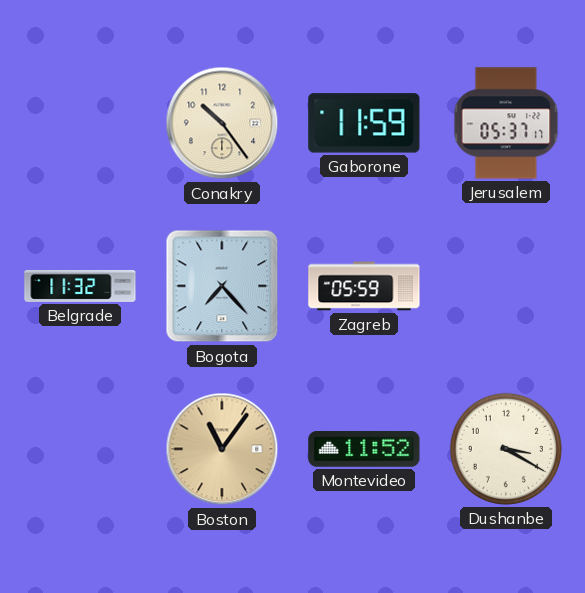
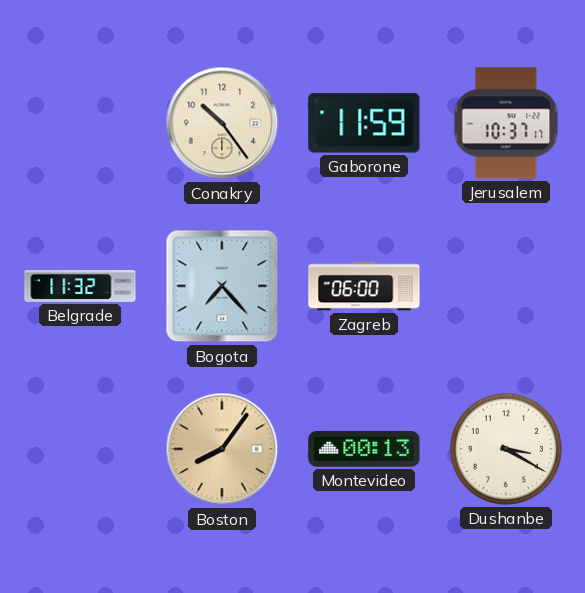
Jerusalem: 05:37 -> 10:37
Zagreb: 05:59 -> 06:00
Boston: 11:06 -> 8:06
Montevideo: 11:52 -> 00:13
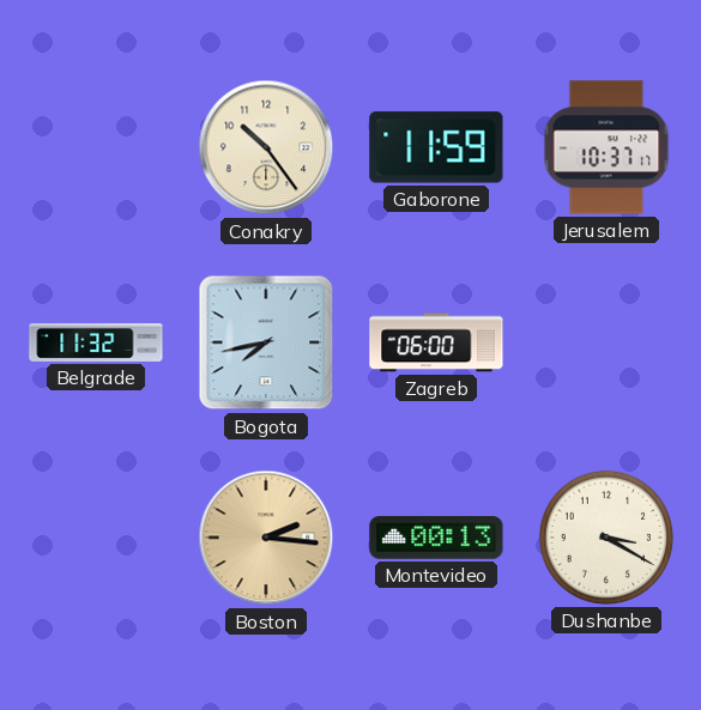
Bogota: 7:23 -> 7:43
Boston: 8:06 -> 2:16
